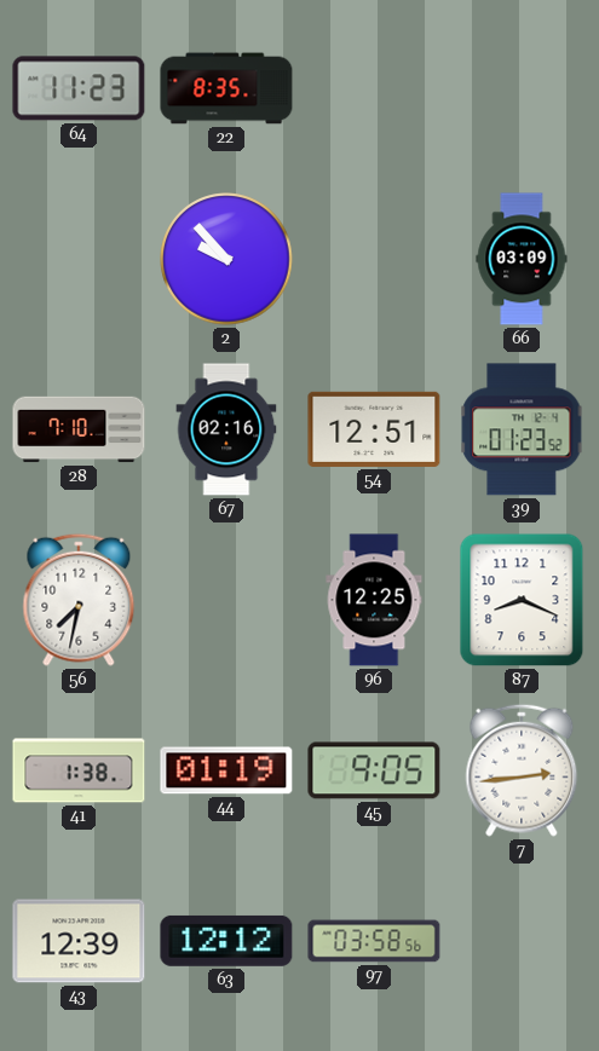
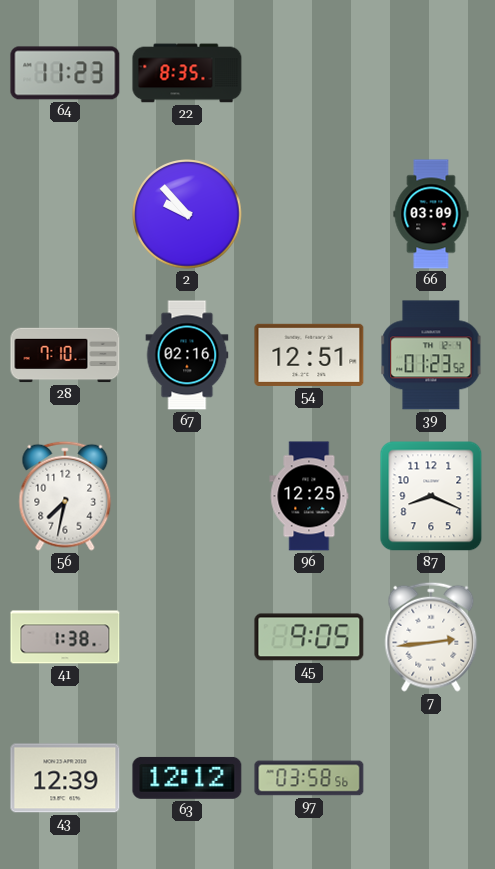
44: 01:19 -> none
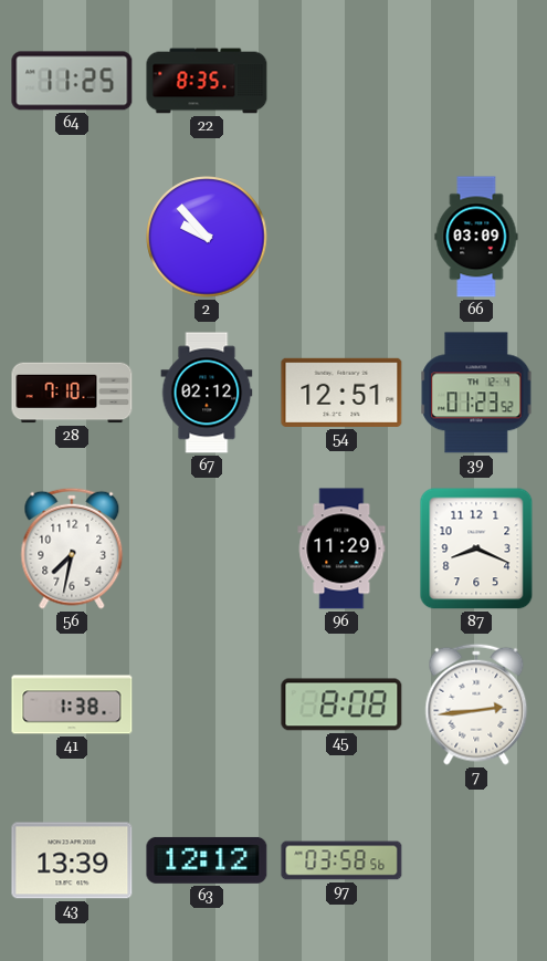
64: 11:23 -> 11:25
67: 02:16 -> 02:12
96: 12:25 -> 11:29
45: 9:05 -> 8:08
43: 12:39 -> 13:39
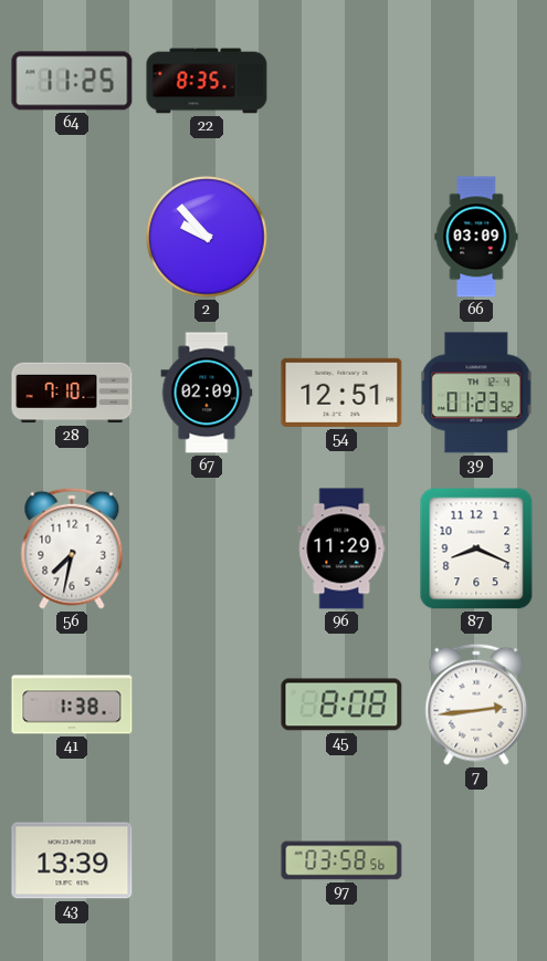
67: 02:12 -> 02:09
63: 12:12 -> none
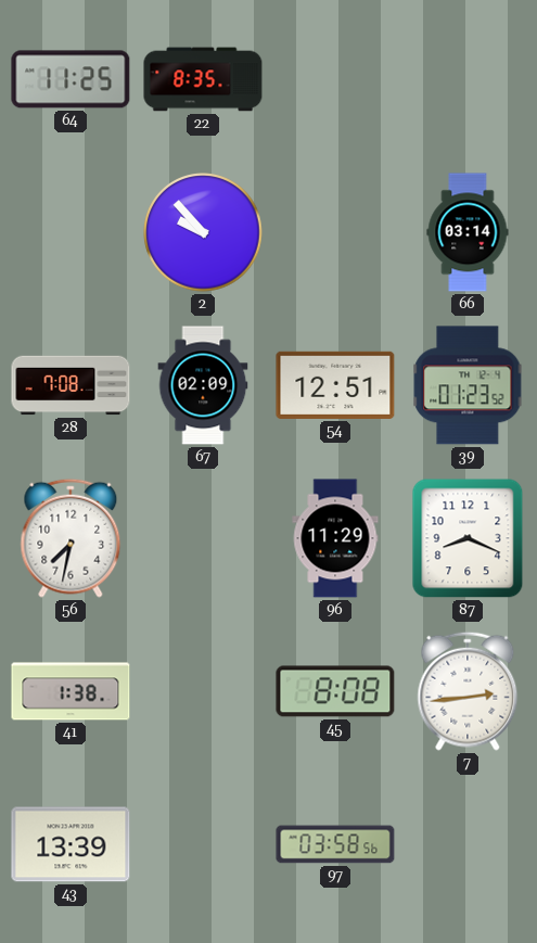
66: 03:09 -> 03:14
28: 7:10 -> 7:08
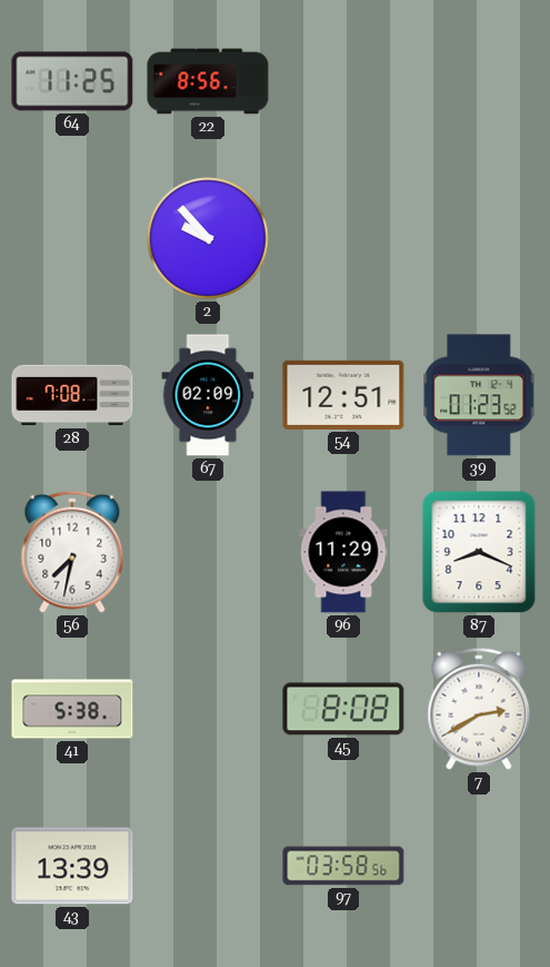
22: 8:35 -> 8:56
66: 03:14 -> none
41: 1:38 -> 5:38
7: 2:44 -> 2:40
